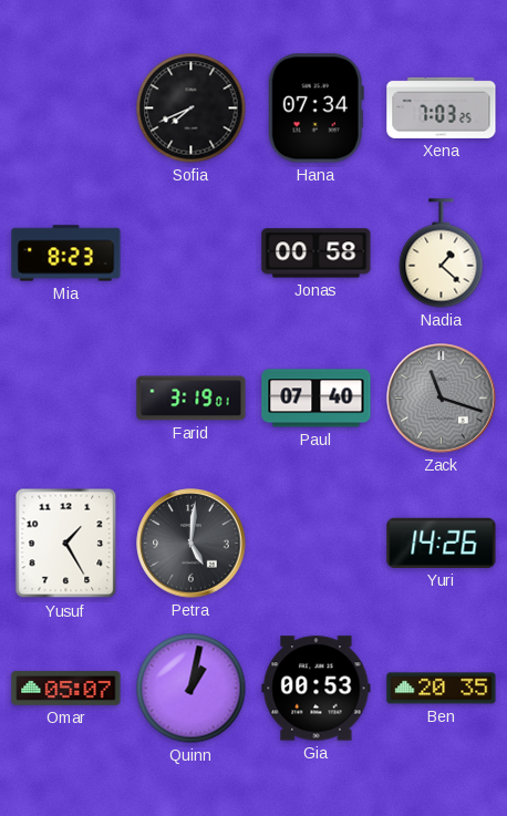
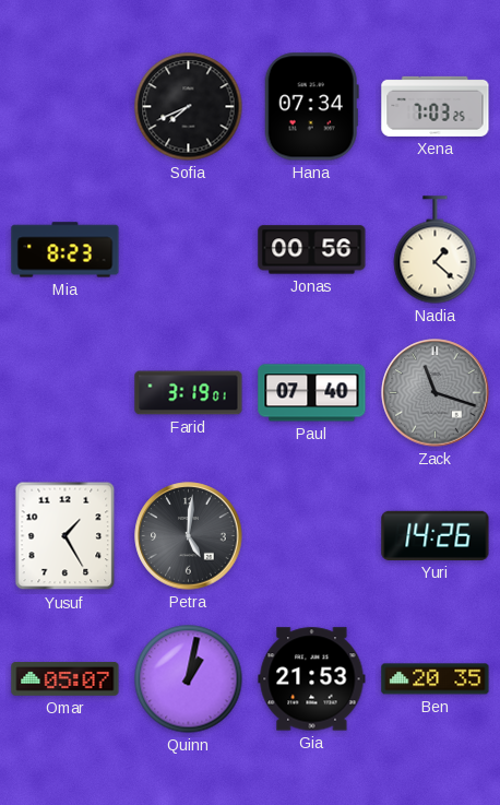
Jonas: 00:58 -> 00:56
Gia: 00:53 -> 21:53
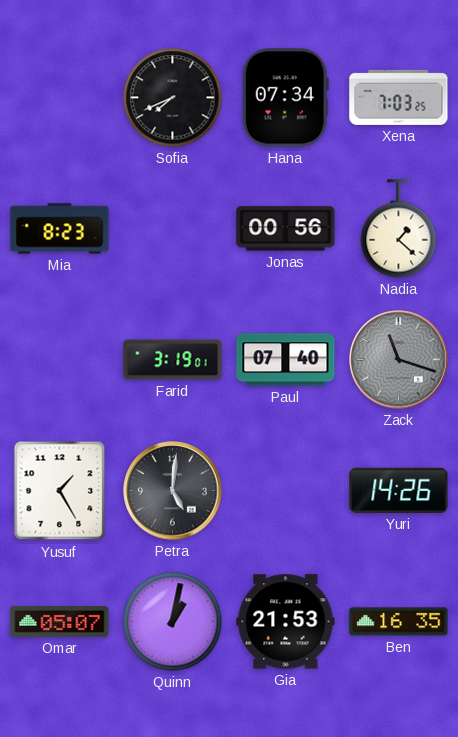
Ben: 20:35 -> 16:35
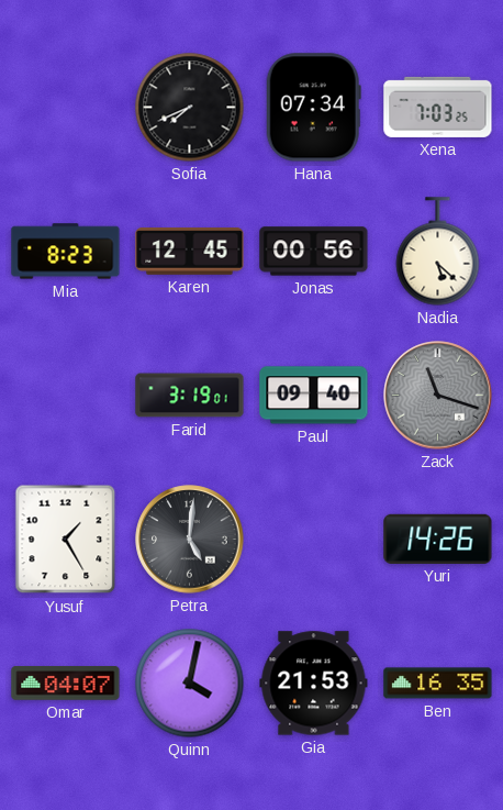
Karen: none -> 12:45
Nadia: 1:22 -> 5:22
Paul: 07:40 -> 09:40
Omar: 05:07 -> 04:07
Quinn: 1:02 -> 4:02
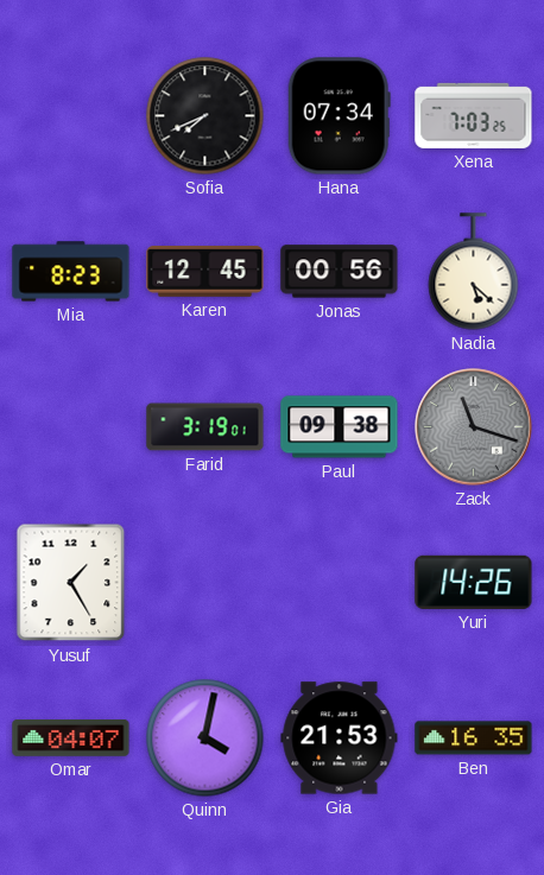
Paul: 09:40 -> 09:38
Petra: 5:01 -> none
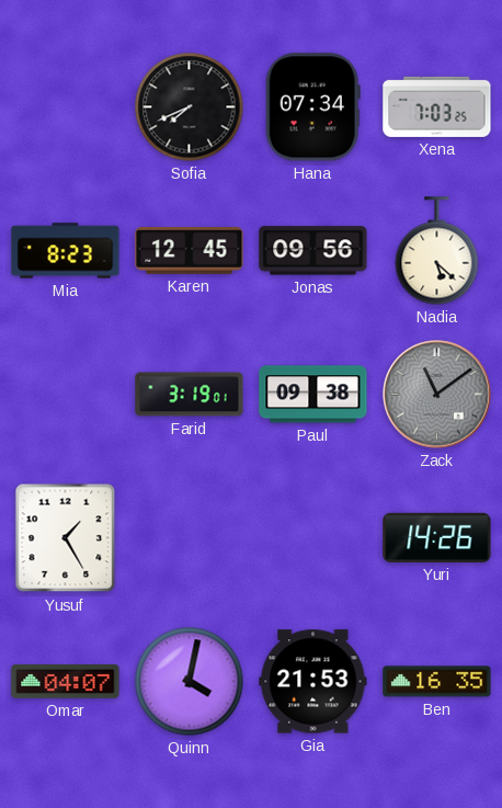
Jonas: 00:56 -> 09:56
Zack: 11:18 -> 11:09
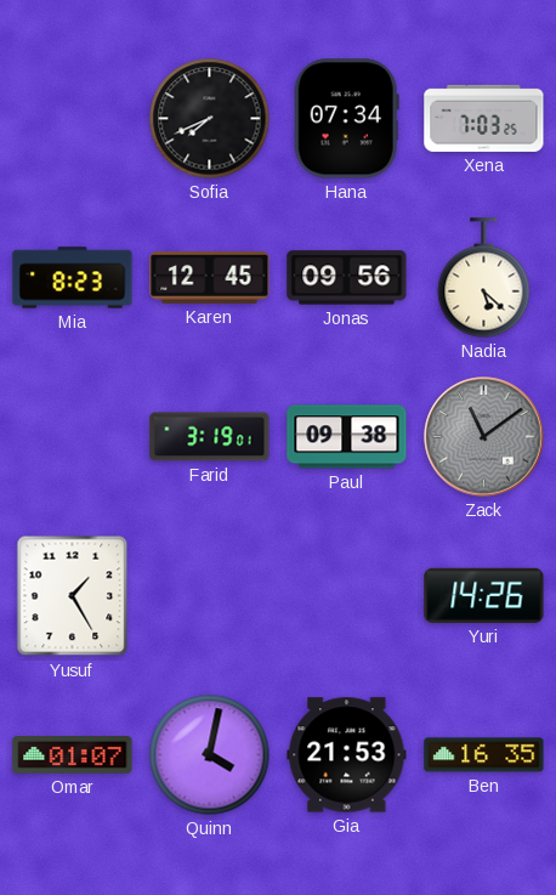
Omar: 04:07 -> 01:07
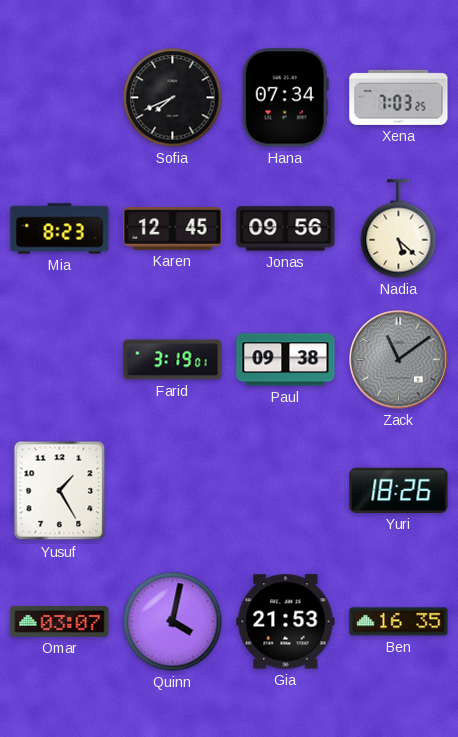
Yuri: 14:26 -> 18:26
Omar: 01:07 -> 03:07
